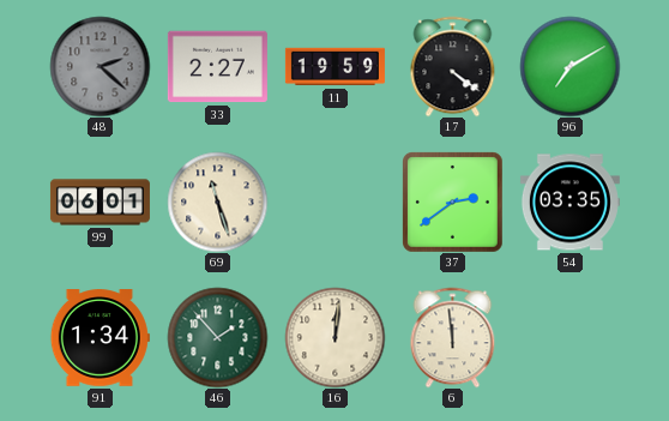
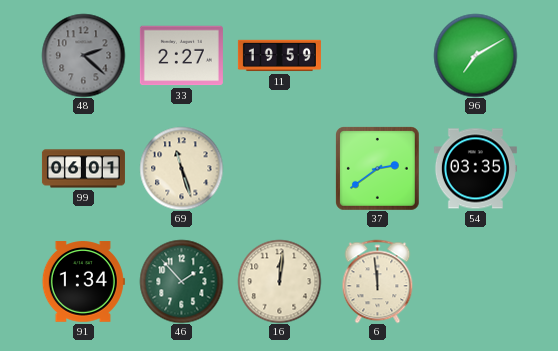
17: 4:21 -> none
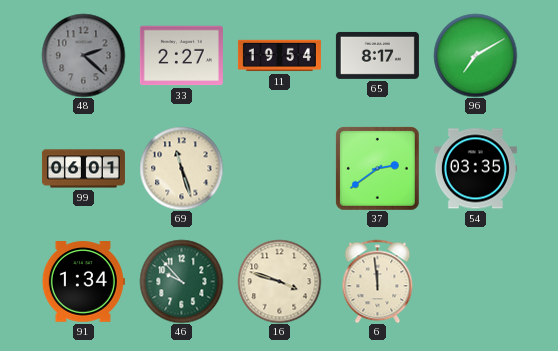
11: 19:59 -> 19:54
65: none -> 8:17
46: 1:53 -> 9:53
16: 12:01 -> 3:48
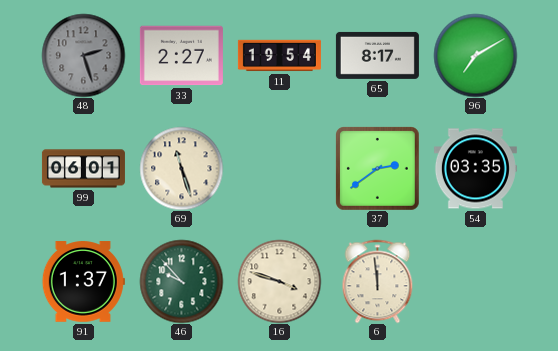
48: 2:22 -> 2:27
91: 1:34 -> 1:37
